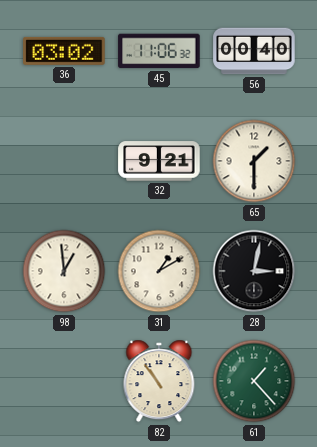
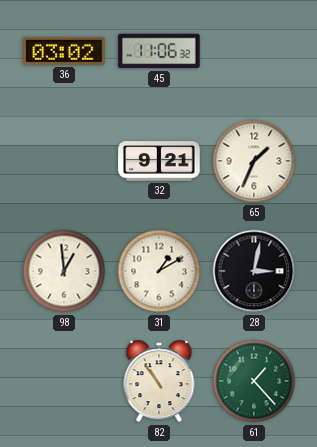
56: 00:40 -> none
65: 1:30 -> 1:34
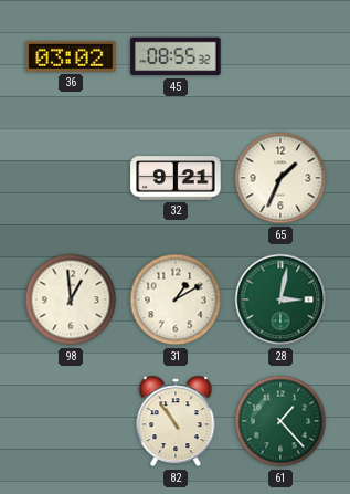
45: 11:06 -> 08:55
28 dial: black -> green
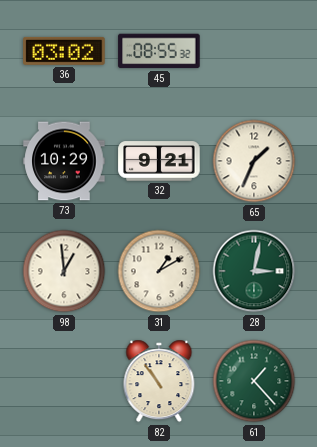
73: none -> 10:29
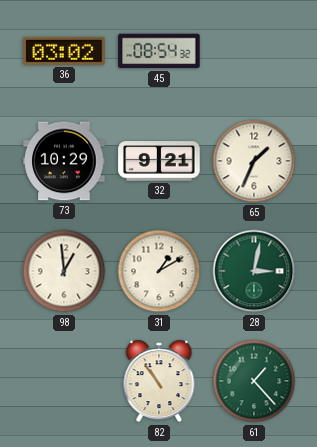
45: 08:55 -> 08:54
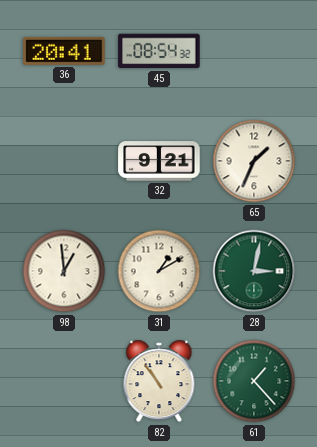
36: 03:02 -> 20:41
73: 10:29 -> none
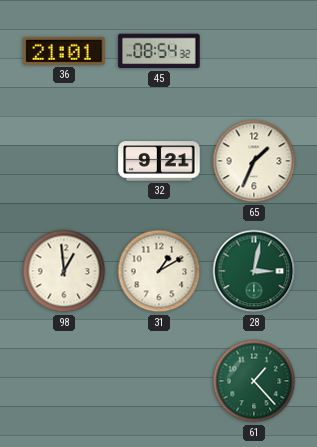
36: 20:41 -> 21:01
82: 10:54 -> none
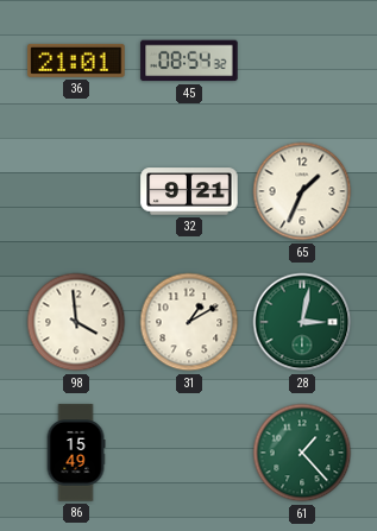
98: 12:59 -> 3:59
86: none -> 15:49
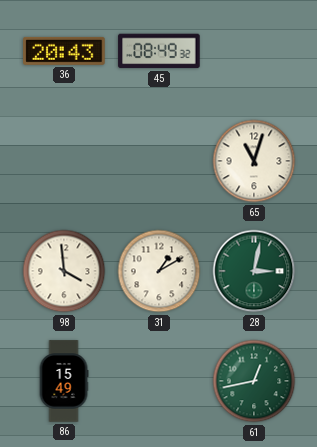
36: 21:01 -> 20:43
45: 08:54 -> 08:49
32: 9:21 -> none
65: 1:34 -> 11:03
61: 1:23 -> 12:43
